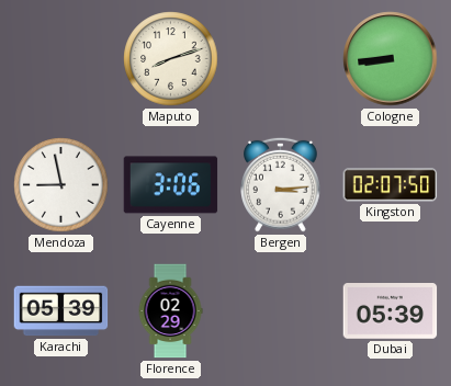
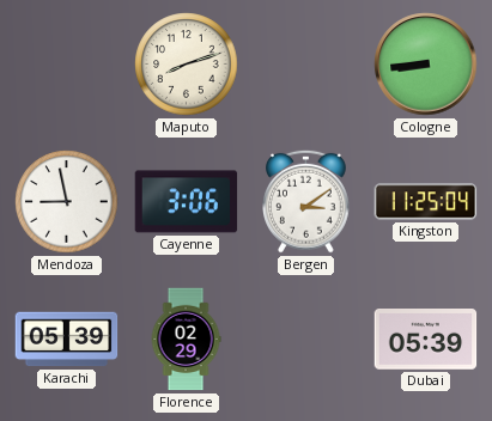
Bergen: 3:14 -> 3:09
Kingston: 02:07 -> 11:25
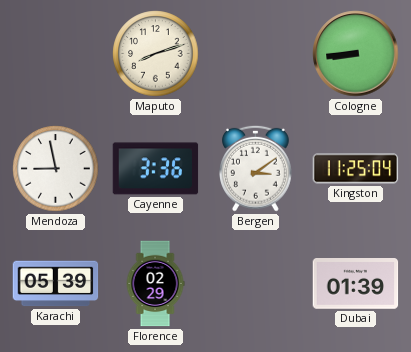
Cayenne: 3:06 -> 3:36
Dubai: 05:39 -> 01:39
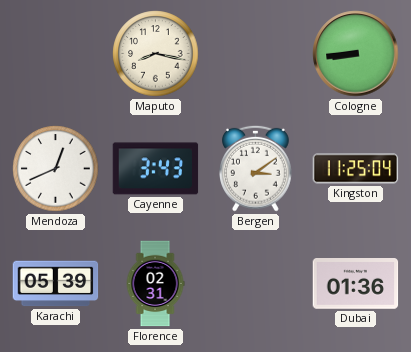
Maputo: 8:12 -> 8:17
Mendoza: 8:58 -> 12:41
Cayenne: 3:36 -> 3:43
Florence: 02:29 -> 02:31
Dubai: 01:39 -> 01:36
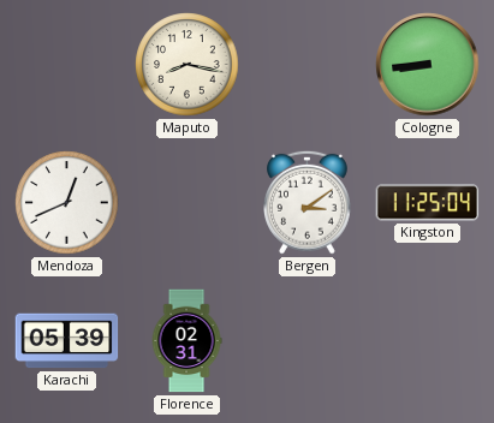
Cayenne: 3:43 -> none
Dubai: 01:36 -> none
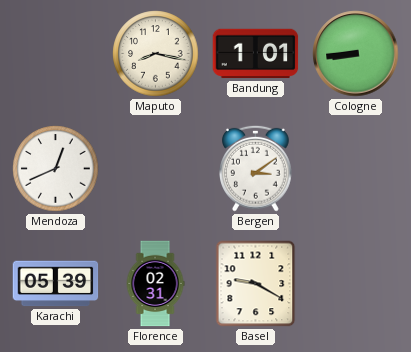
Bandung: none -> 1:01
Kingston: 11:25 -> none
Basel: none -> 9:20
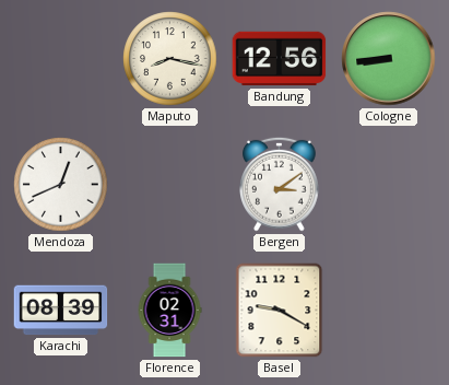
Bandung: 1:01 -> 12:56
Karachi: 05:39 -> 08:39
